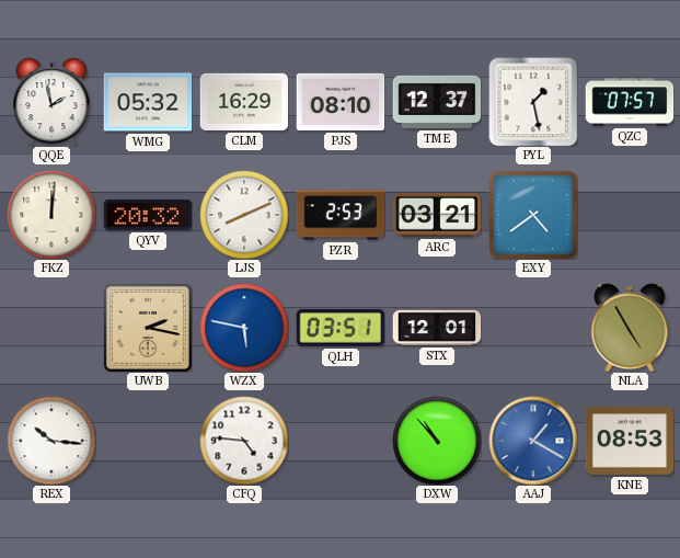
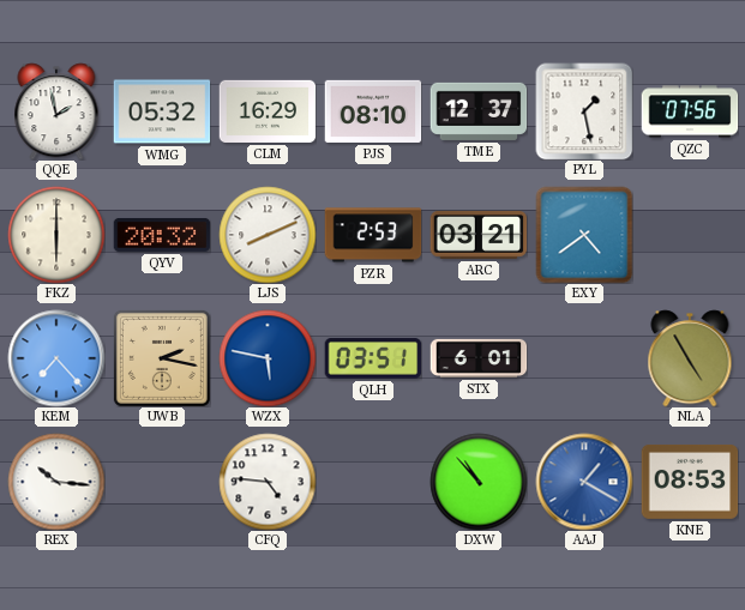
QZC: 07:57 -> 07:56
FKZ: 12:01 -> 6:00
KEM: none -> 7:23
STX: 12:01 -> 6:01
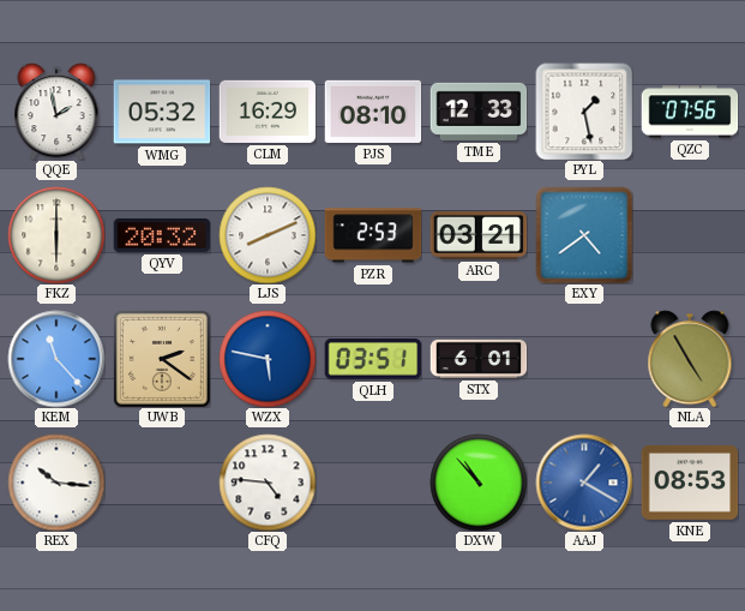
TME: 12:37 -> 12:33
KEM: 7:23 -> 11:23
UWB: 2:17 -> 2:21
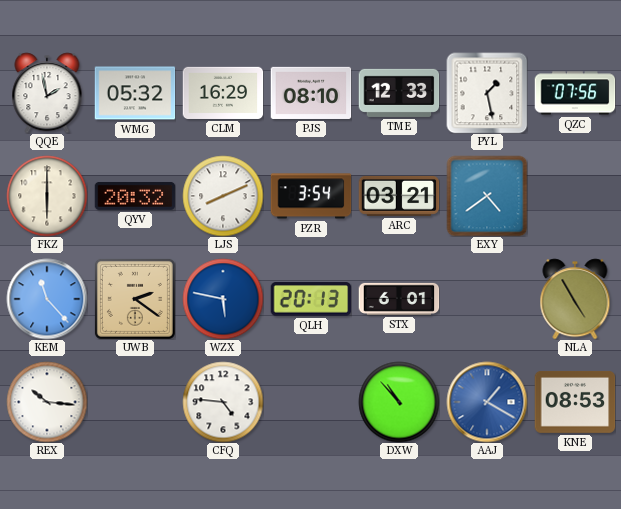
PZR: 2:53 -> 3:54
QLH: 03:51 -> 20:13
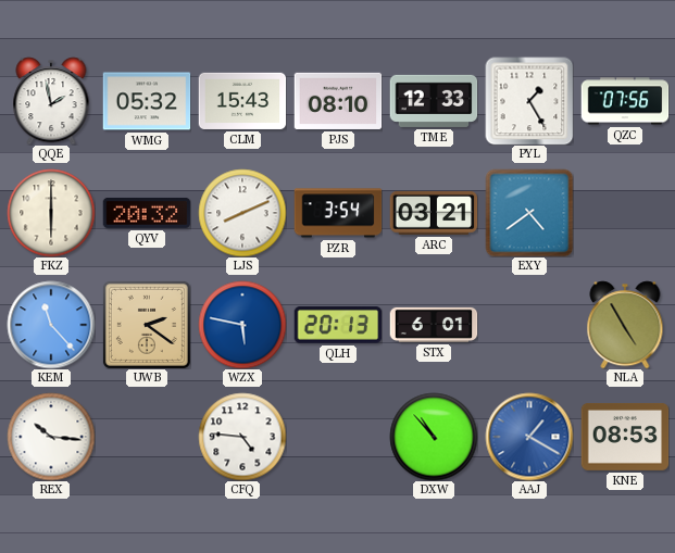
CLM: 16:29 -> 15:43
PYL: 1:28 -> 1:25
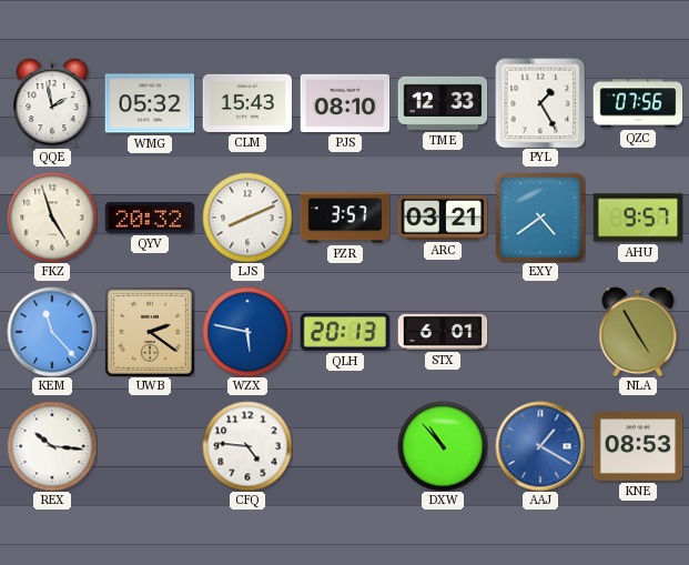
FKZ: 6:00 -> 4:57
PZR: 3:54 -> 3:57
AHU: none -> 9:57
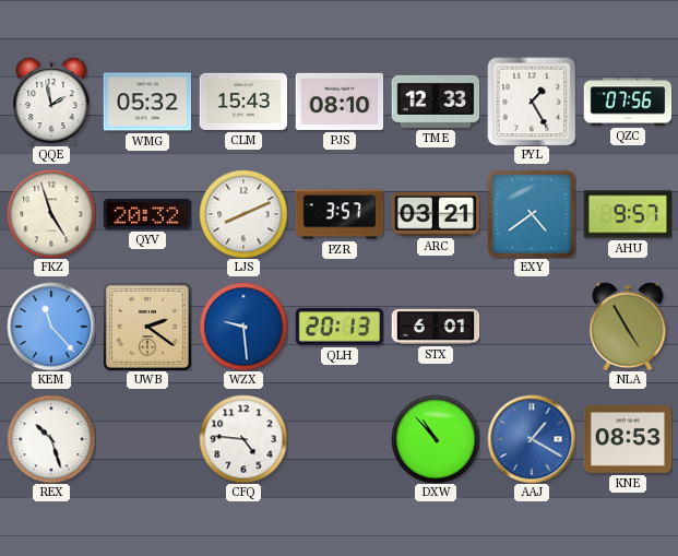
WZX: 5:47 -> 9:29
REX: 10:16 -> 10:27
